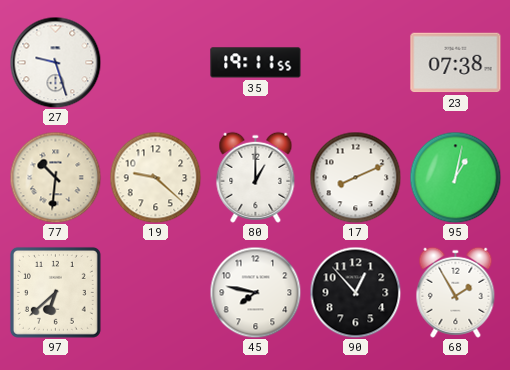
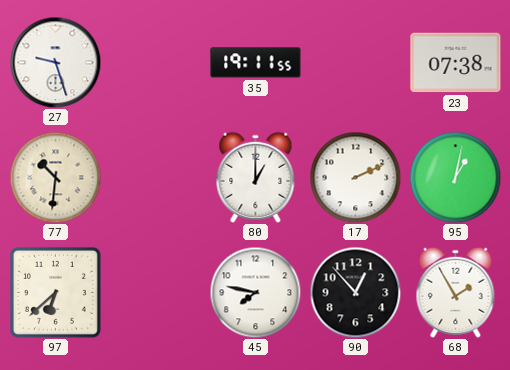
19: 9:22 -> none
17: 8:11 -> 2:11
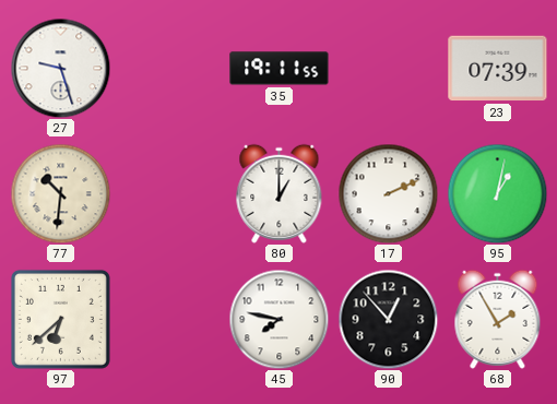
23: 07:38 -> 07:39
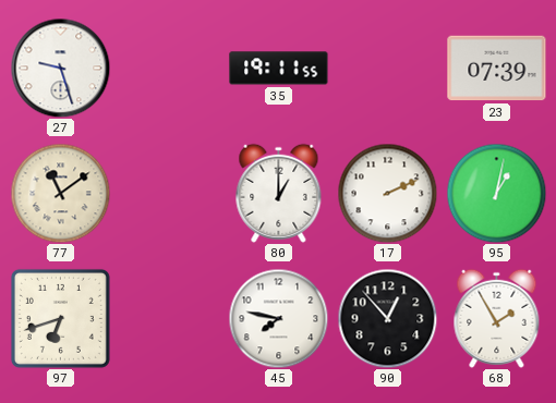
77: 10:31 -> 11:09
97: 6:38 -> 6:42
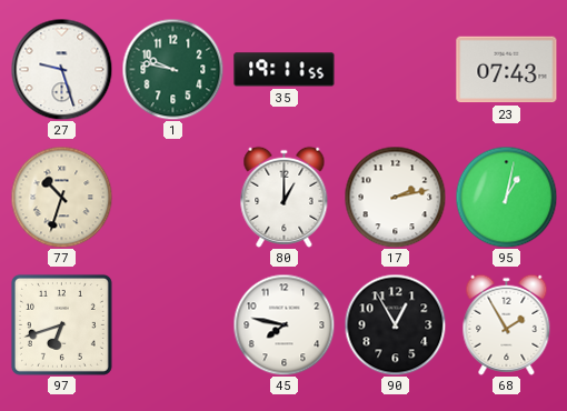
1: none -> 9:47
23: 07:39 -> 07:43
77: 11:09 -> 10:33
17: 2:11 -> 2:13
90: 12:53 -> 12:55
